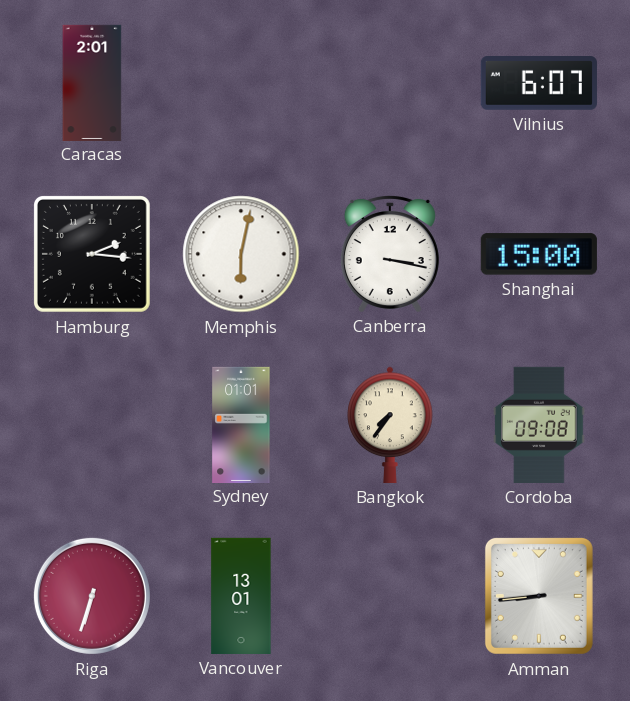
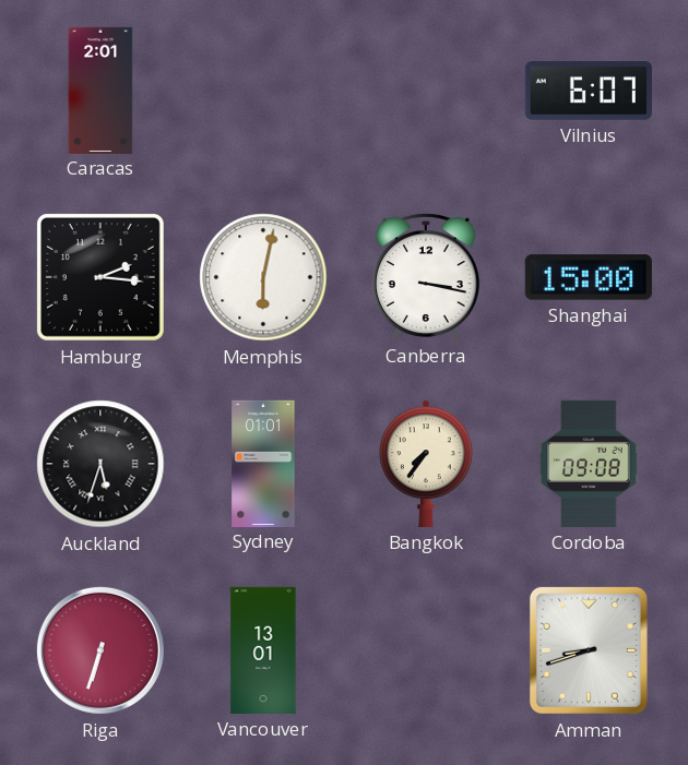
Auckland: none -> 5:33
Amman: 8:44 -> 8:42
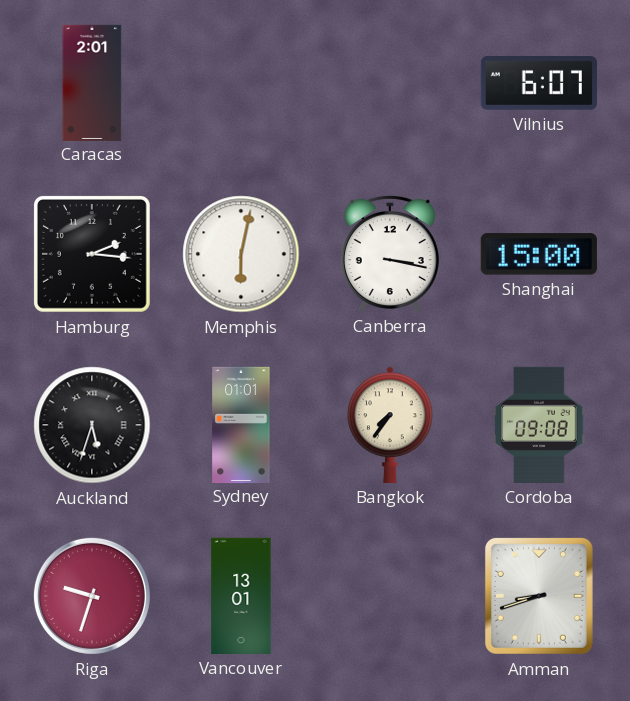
Riga: 6:33 -> 9:33
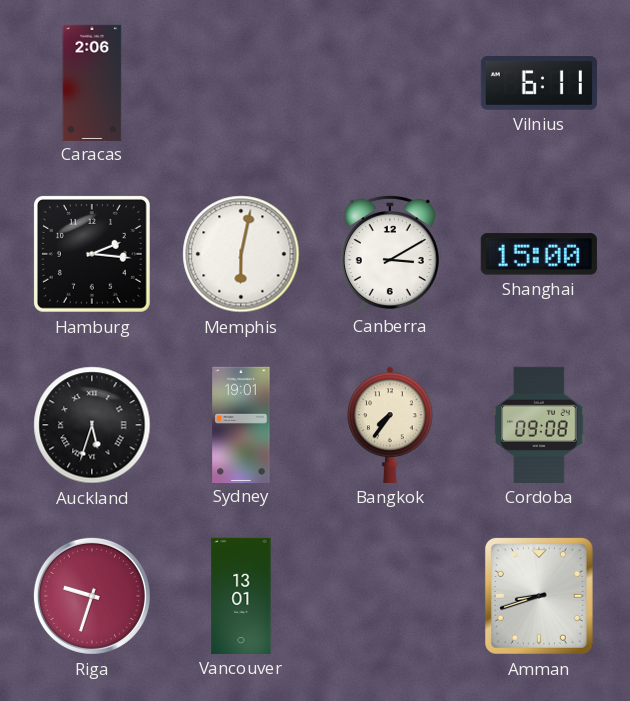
Caracas: 2:01 -> 2:06
Vilnius: 6:07 -> 6:11
Canberra: 3:17 -> 3:10
Sydney: 01:01 -> 19:01
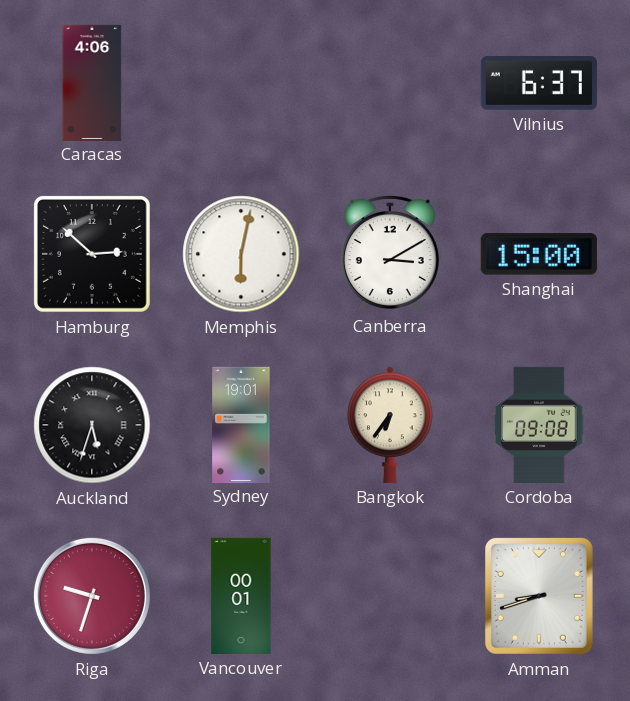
Caracas: 2:06 -> 4:06
Vilnius: 6:11 -> 6:37
Hamburg: 2:16 -> 2:52
Bangkok: 7:36 -> 6:36
Vancouver: 13:01 -> 00:01
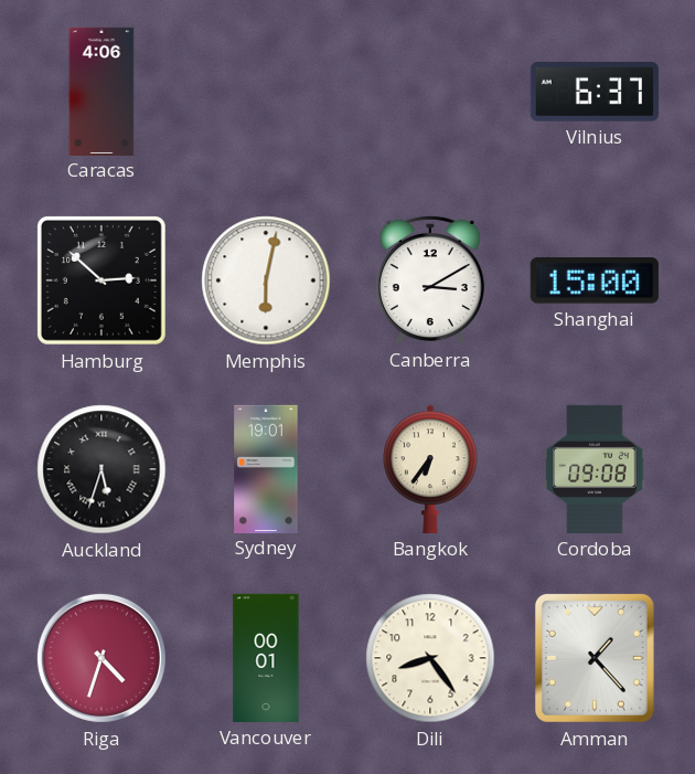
Riga: 9:33 -> 4:33
Dili: none -> 8:24
Amman: 8:42 -> 1:23
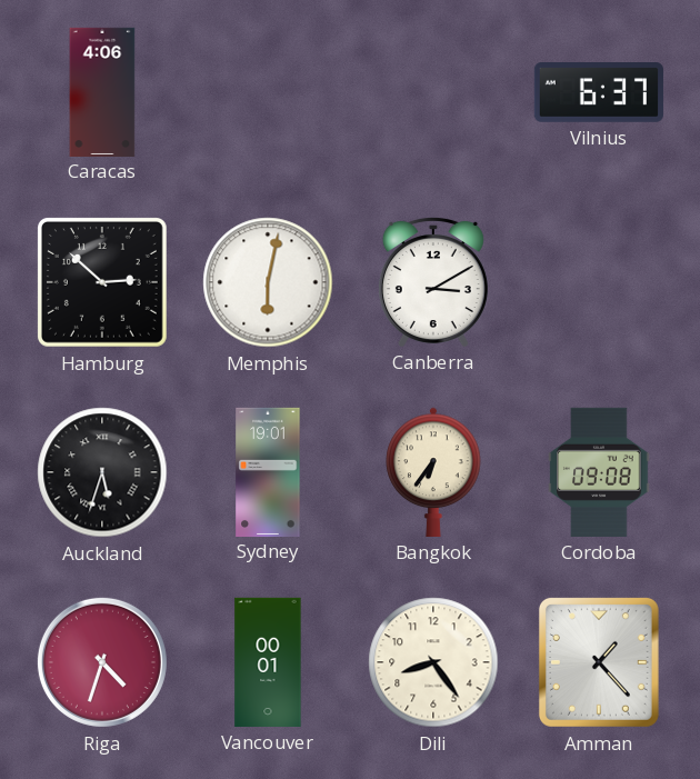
Shanghai: 15:00 -> none
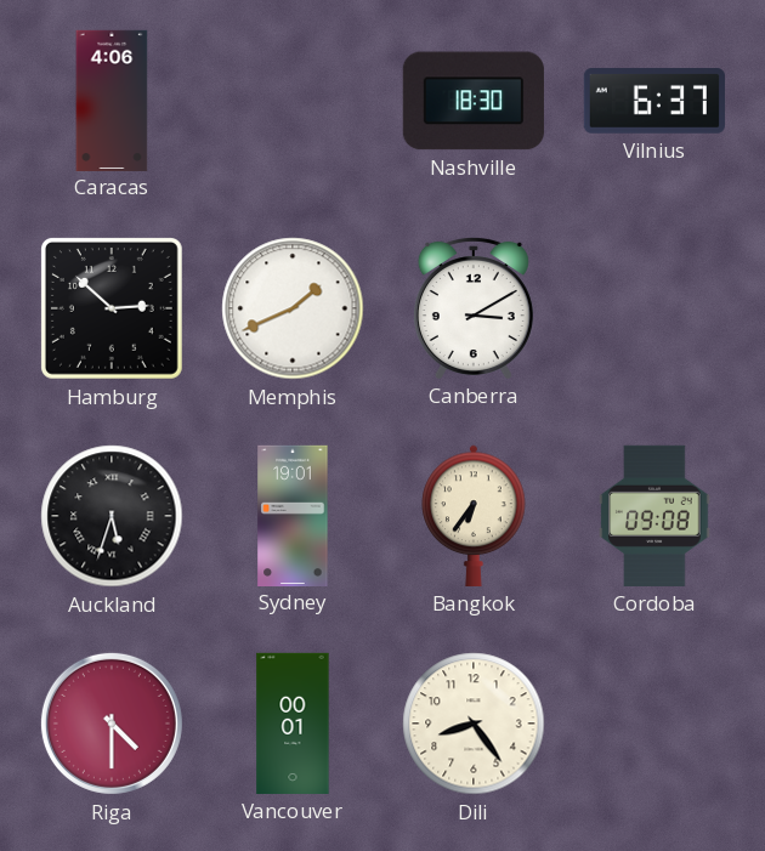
Nashville: none -> 18:30
Memphis: 6:02 -> 1:41
Riga: 4:33 -> 4:30
Amman: 1:23 -> none
